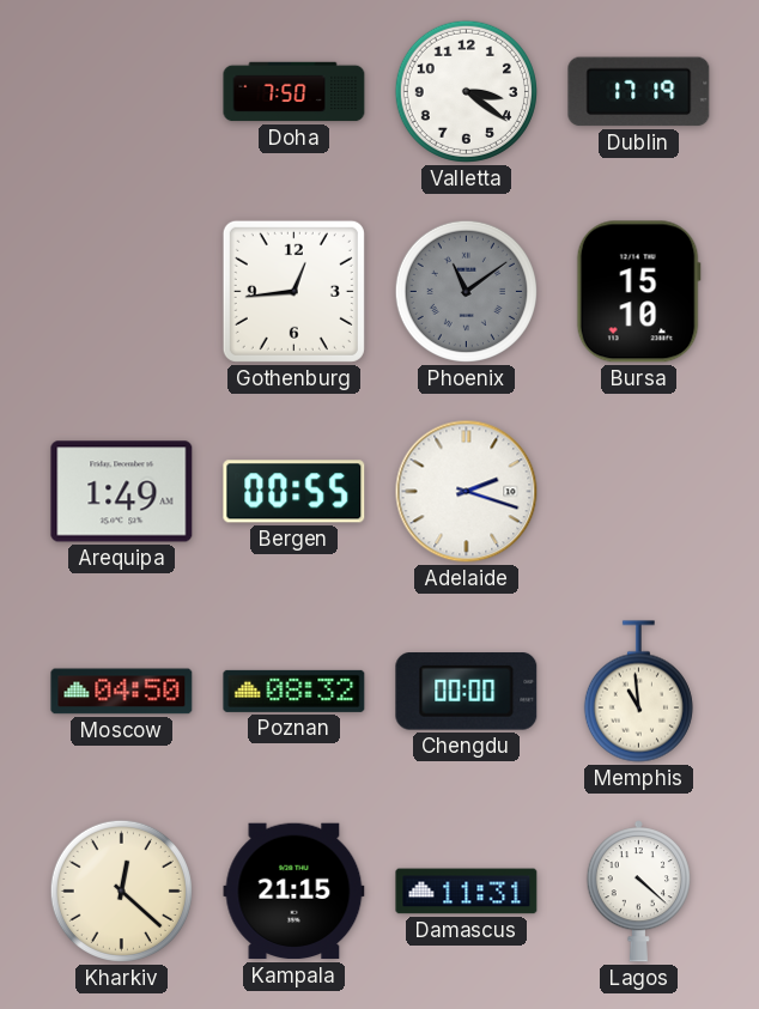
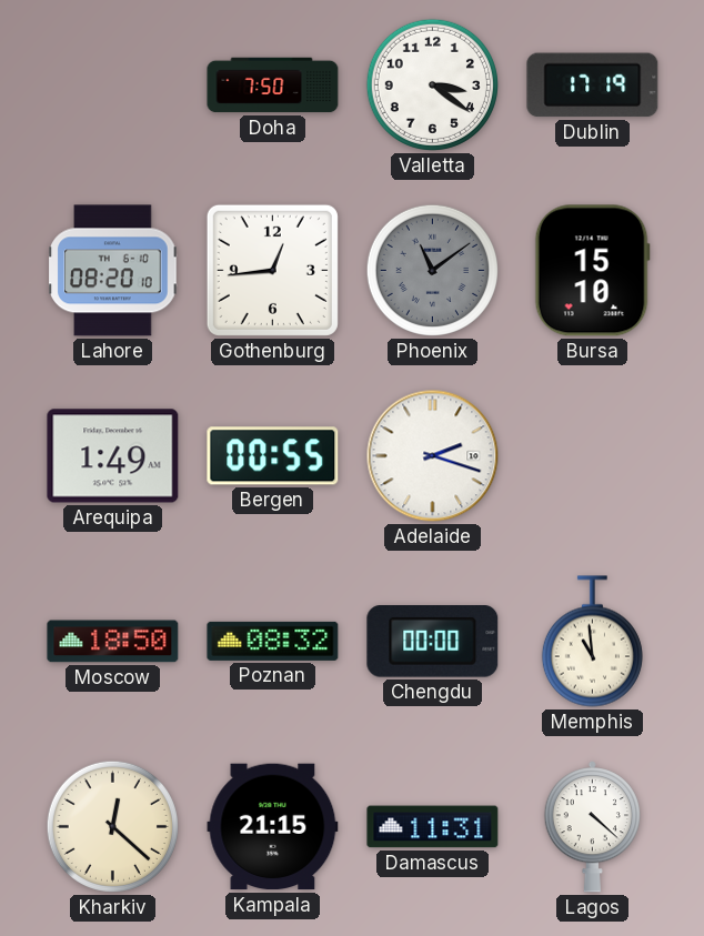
Lahore: none -> 08:20
Moscow: 04:50 -> 18:50
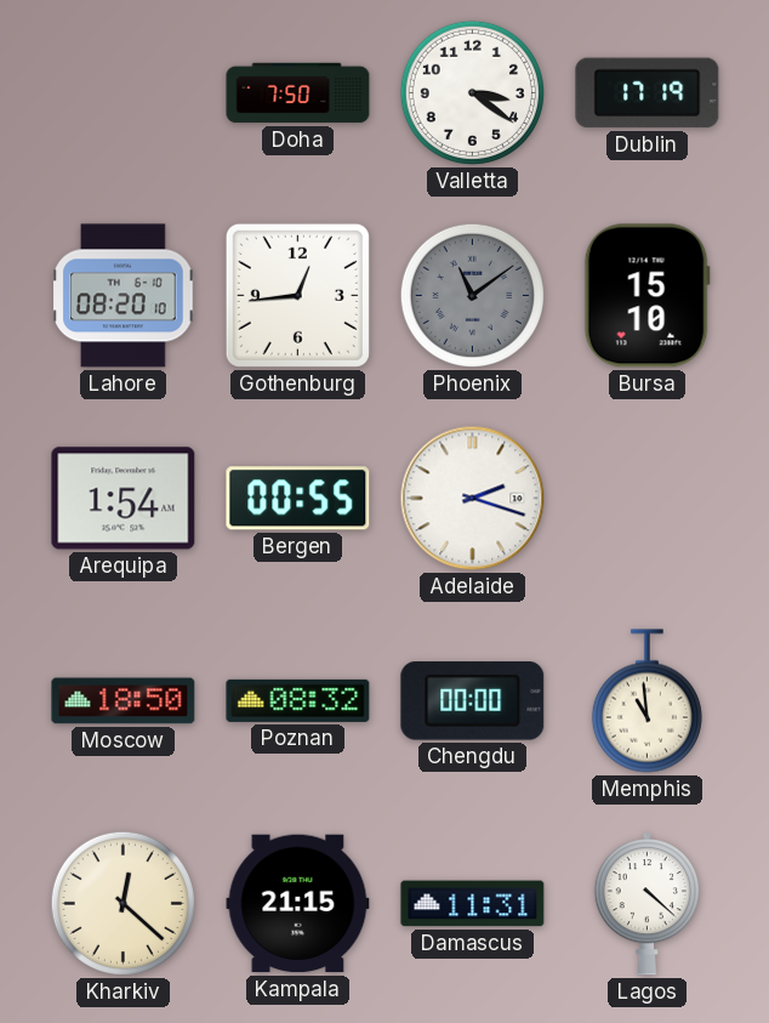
Arequipa: 1:49 -> 1:54
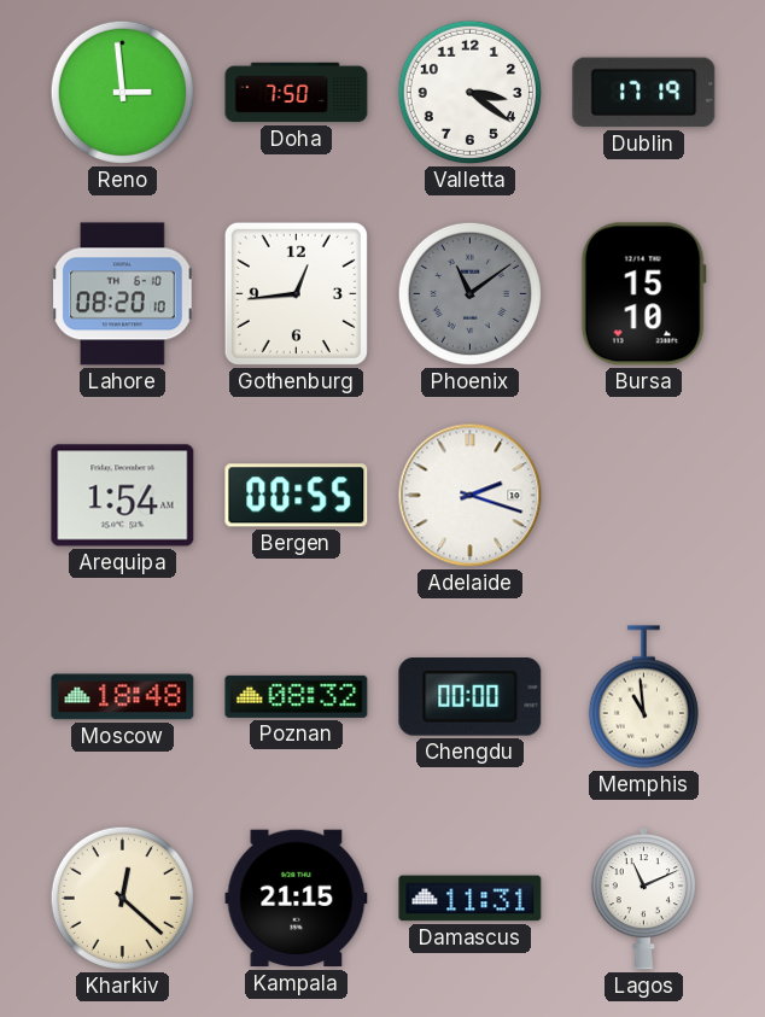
Reno: none -> 2:59
Moscow: 18:50 -> 18:48
Lagos: 4:22 -> 11:11
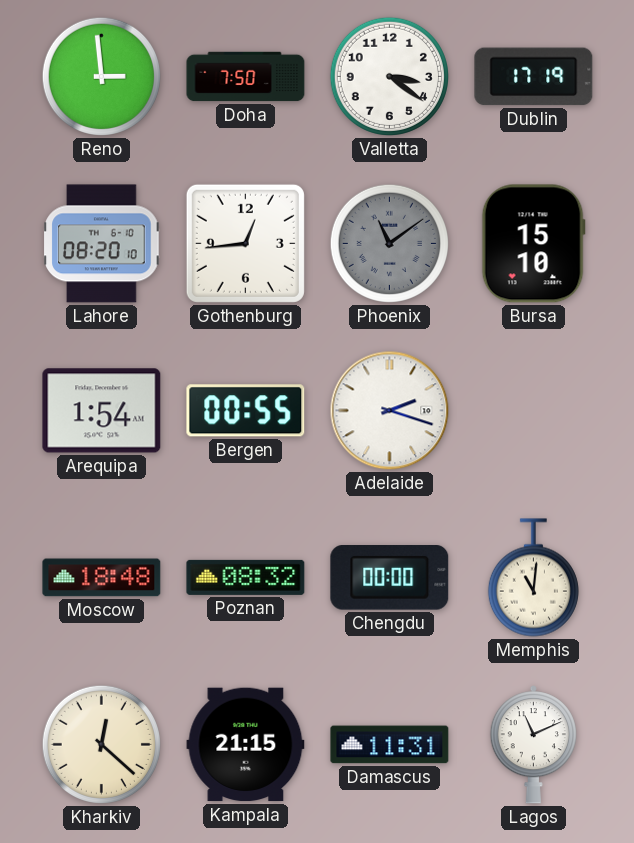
Memphis: 10:59 -> 11:01
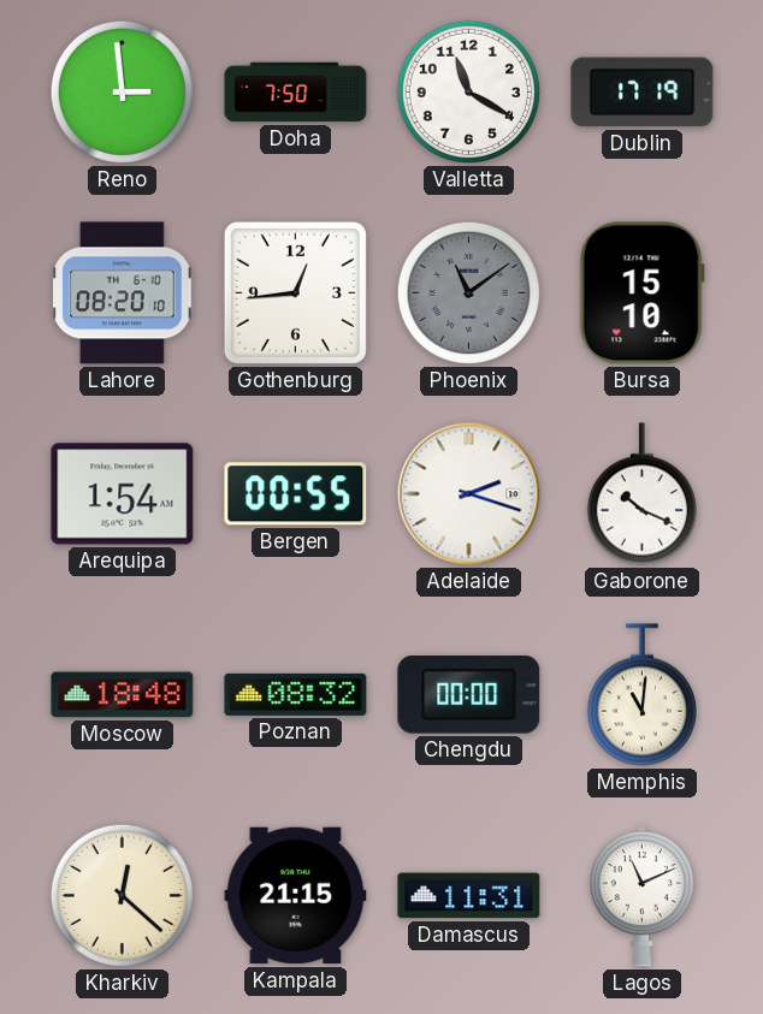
Valletta: 3:21 -> 11:20
Gaborone: none -> 10:19
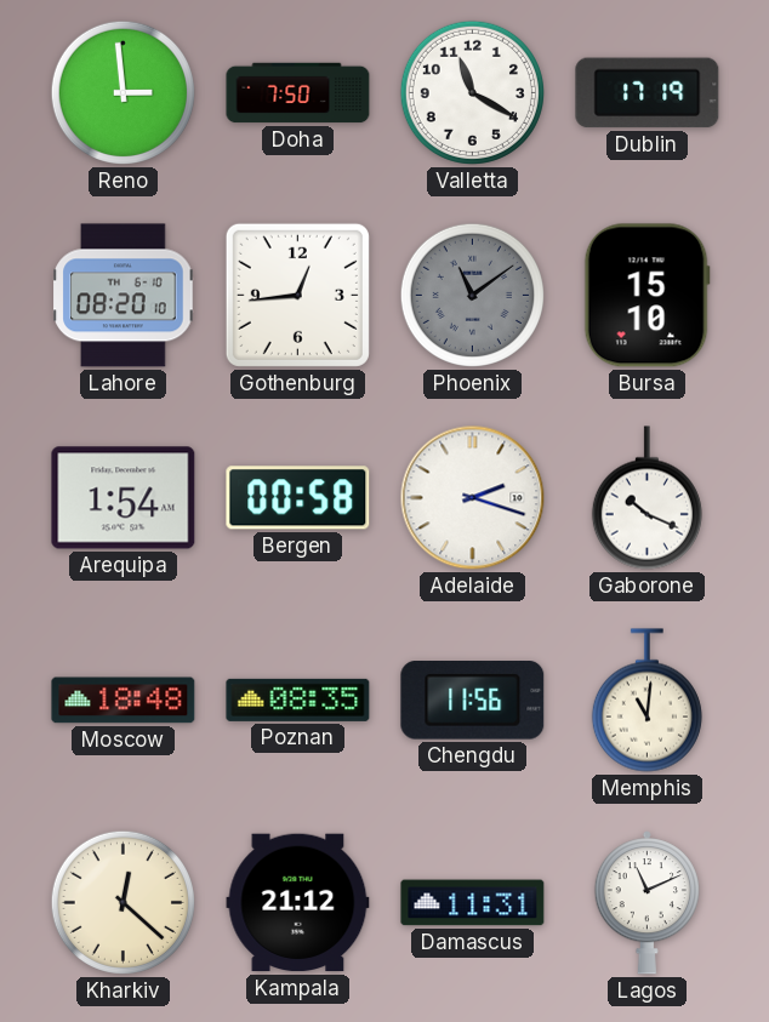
Bergen: 00:55 -> 00:58
Poznan: 08:32 -> 08:35
Chengdu: 00:00 -> 11:56
Kampala: 21:15 -> 21:12
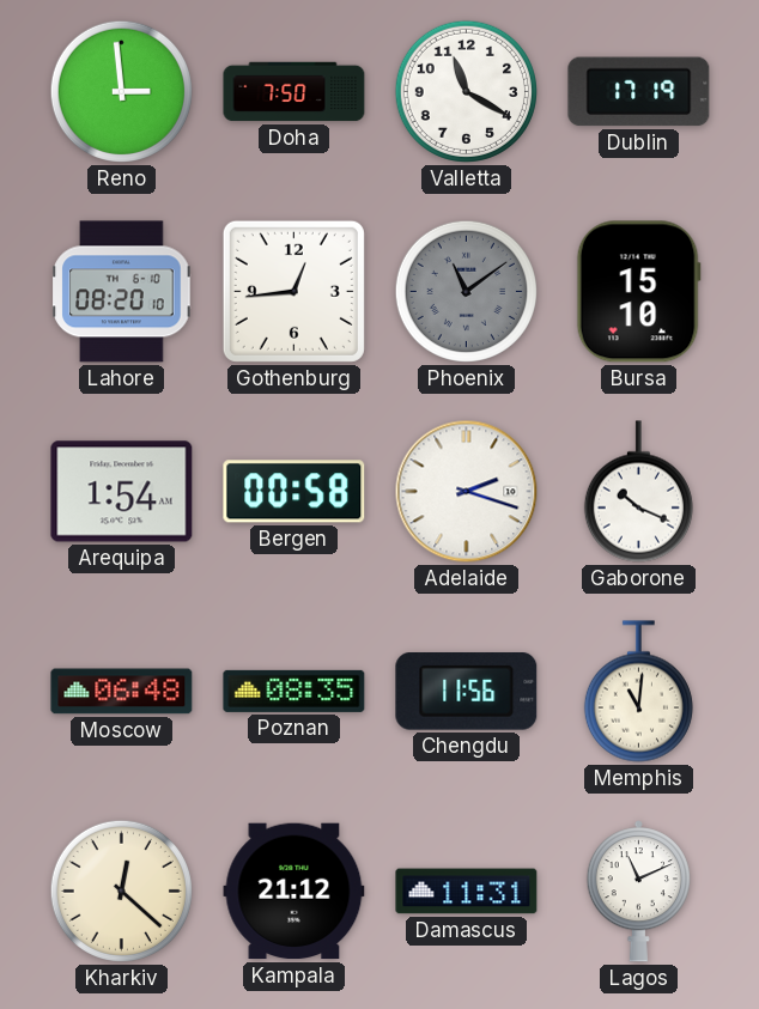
Moscow: 18:48 -> 06:48
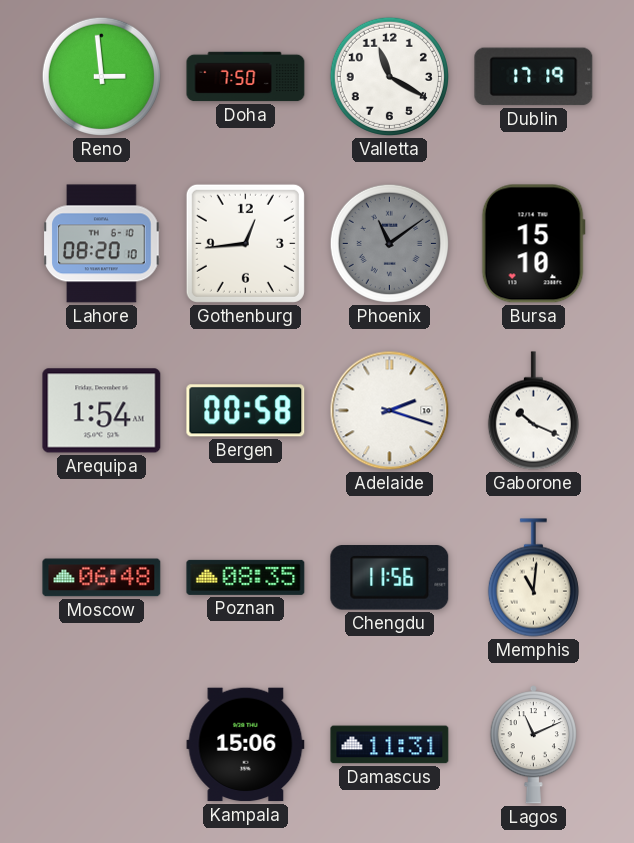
Kharkiv: 12:22 -> none
Kampala: 21:12 -> 15:06
